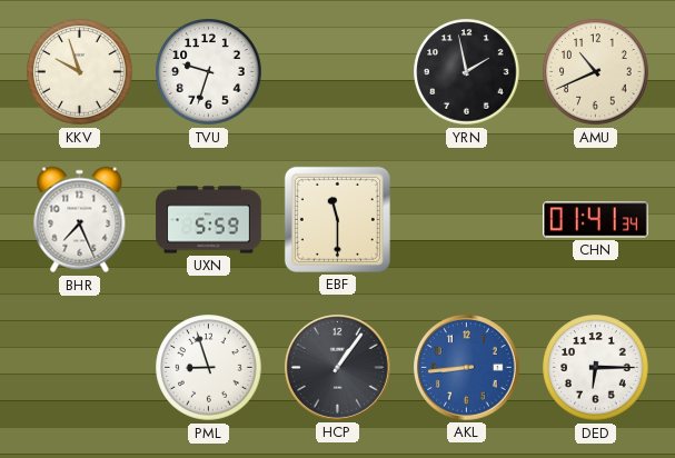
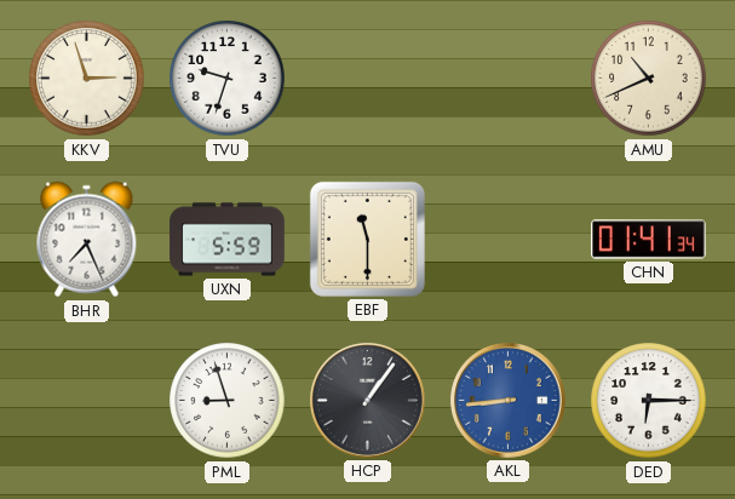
KKV: 9:57 -> 2:57
YRN: 1:58 -> none
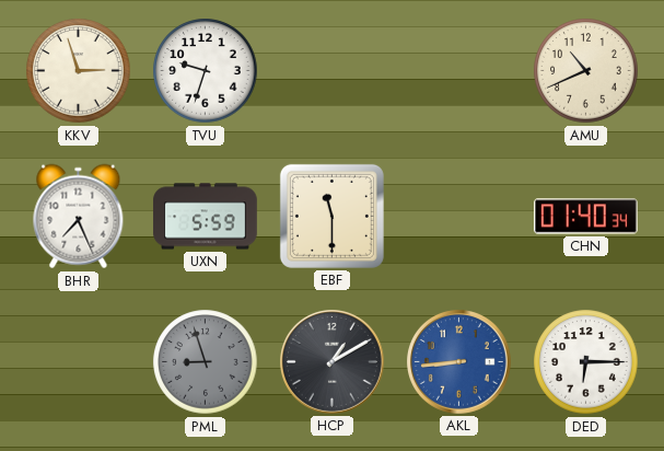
CHN: 01:41 -> 01:40
PML dial: white -> grey
HCP: 1:06 -> 1:10
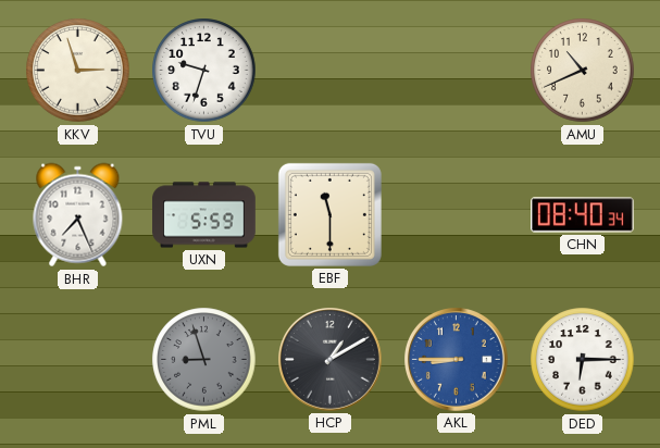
CHN: 01:40 -> 08:40
AKL: 8:44 -> 8:45
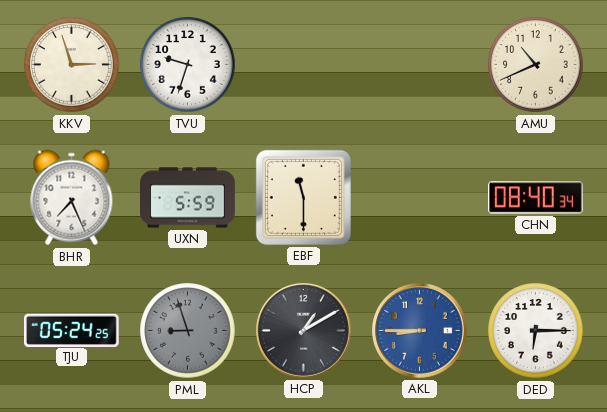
TJU: none -> 05:24
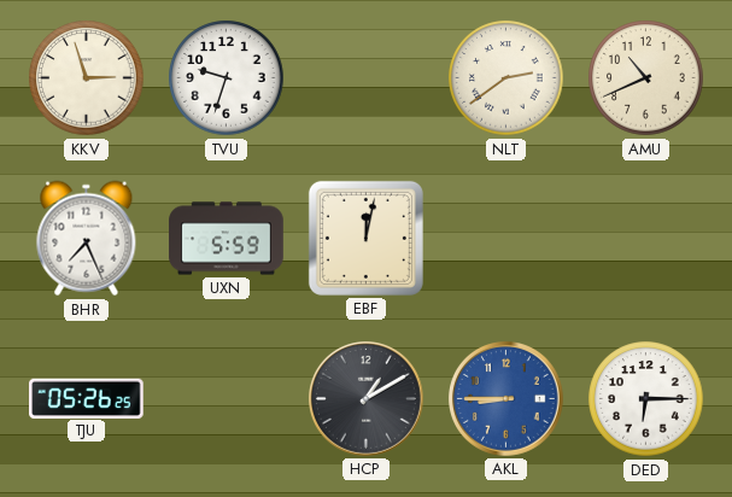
NLT: none -> 2:39
EBF: 11:30 -> 12:02
CHN: 08:40 -> none
TJU: 05:24 -> 05:26
PML: 8:57 -> none
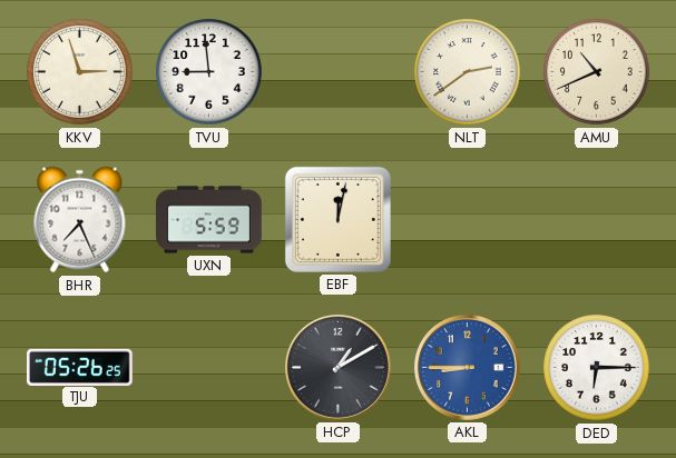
TVU: 9:33 -> 8:59
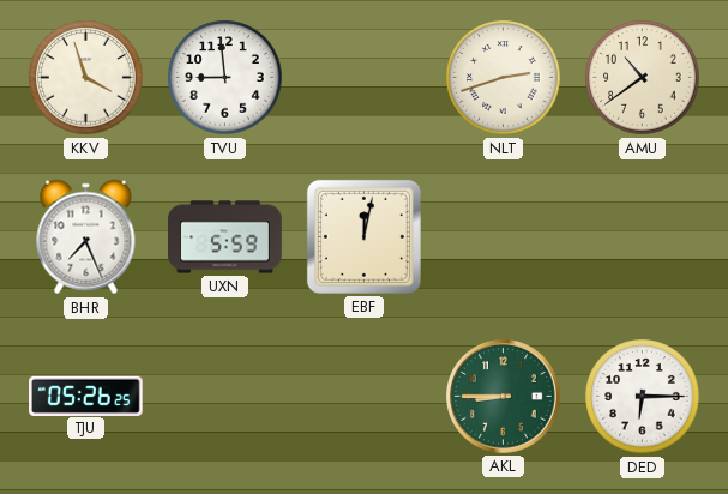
KKV: 2:57 -> 3:57
NLT: 2:39 -> 2:42
AMU: 10:41 -> 10:39
HCP: 1:10 -> none
AKL dial: blue -> green
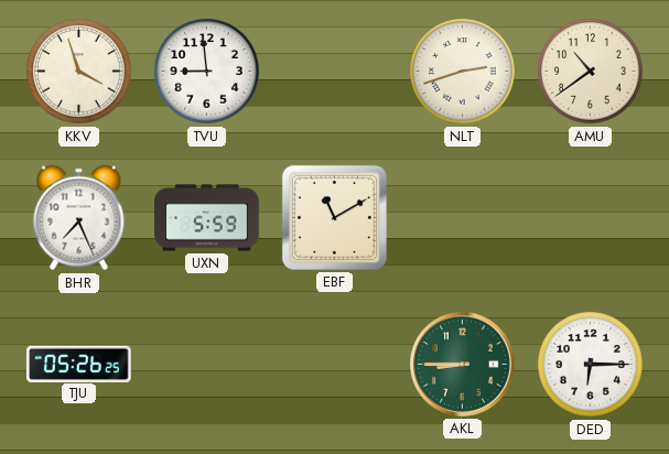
EBF: 12:02 -> 11:10
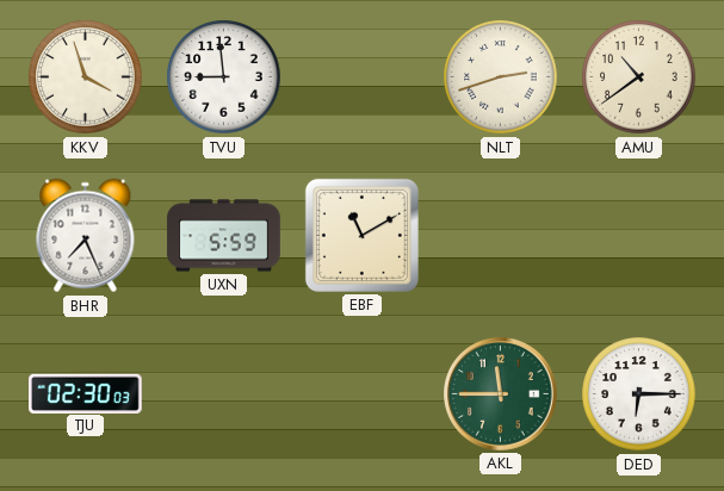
TJU: 05:26 -> 02:30
AKL: 8:45 -> 11:45
